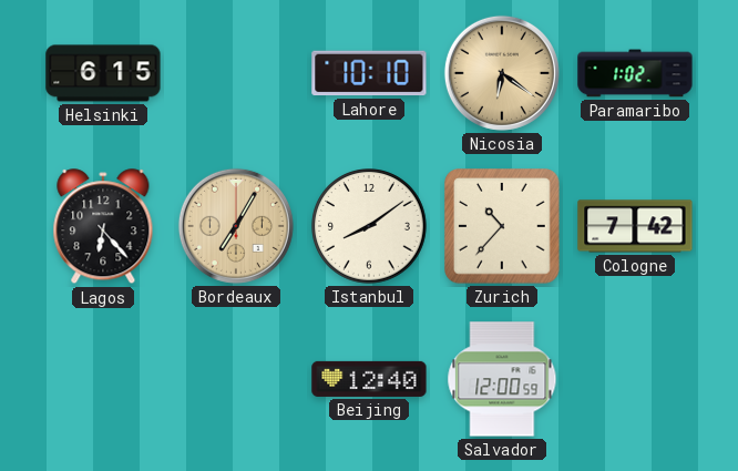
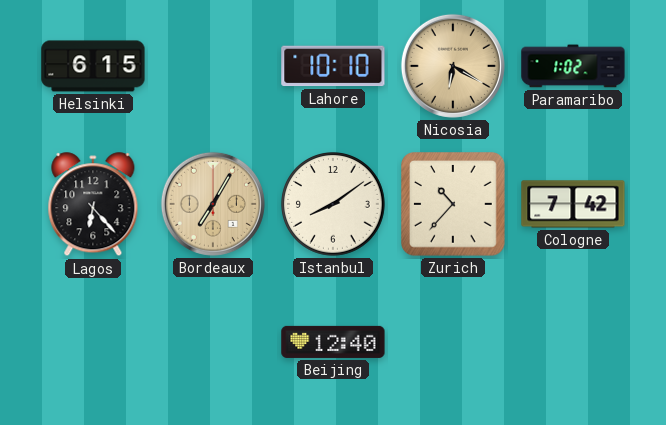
Nicosia: 6:21 -> 6:20
Salvador: 12:00 -> none
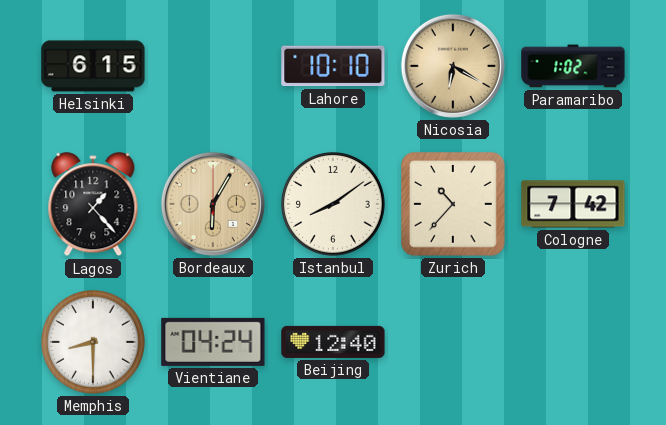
Lagos: 6:23 -> 1:23
Bordeaux: 7:05 -> 6:05
Memphis: none -> 8:30
Vientiane: none -> 04:24
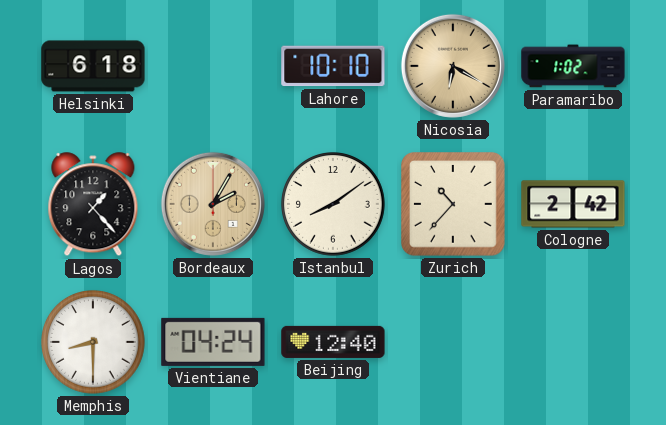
Helsinki: 6:15 -> 6:18
Bordeaux: 6:05 -> 2:05
Cologne: 7:42 -> 2:42
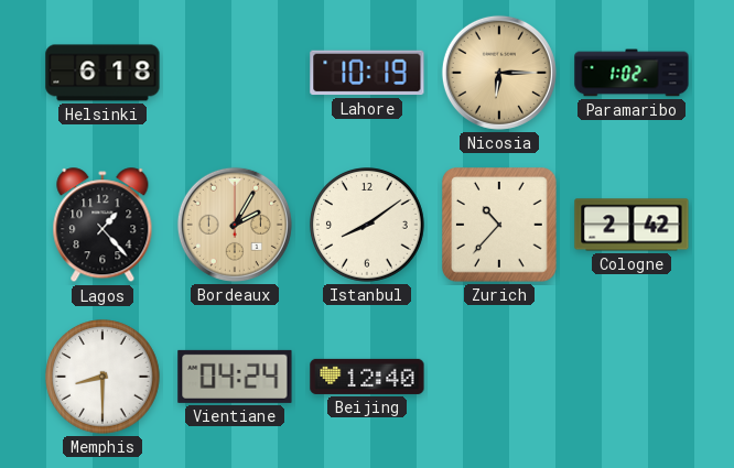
Lahore: 10:10 -> 10:19
Nicosia: 6:20 -> 6:15
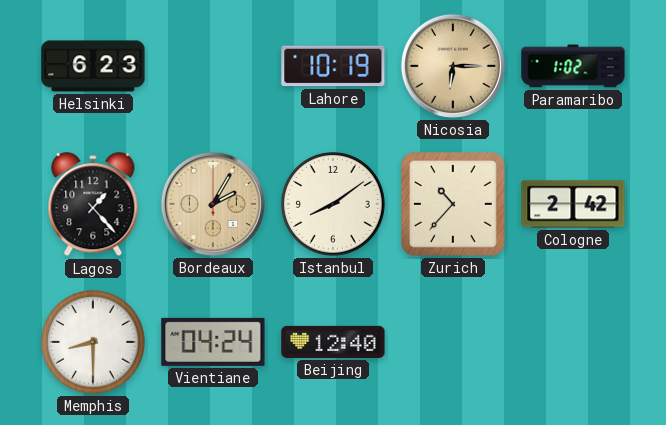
Helsinki: 6:18 -> 6:23
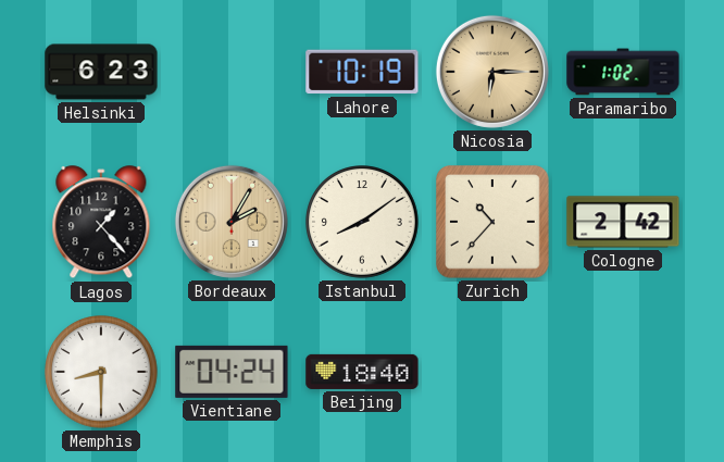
Beijing: 12:40 -> 18:40
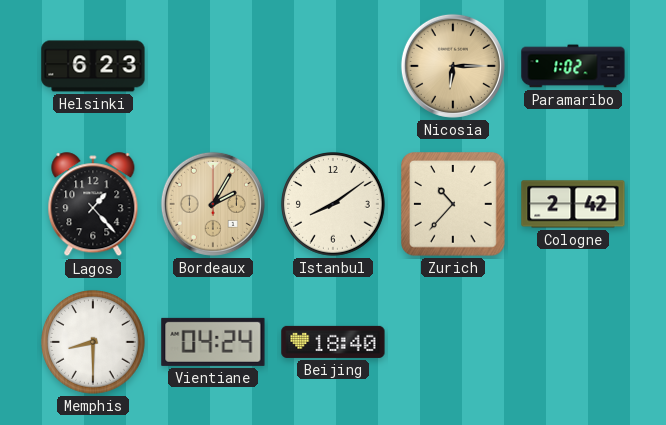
Lahore: 10:19 -> none
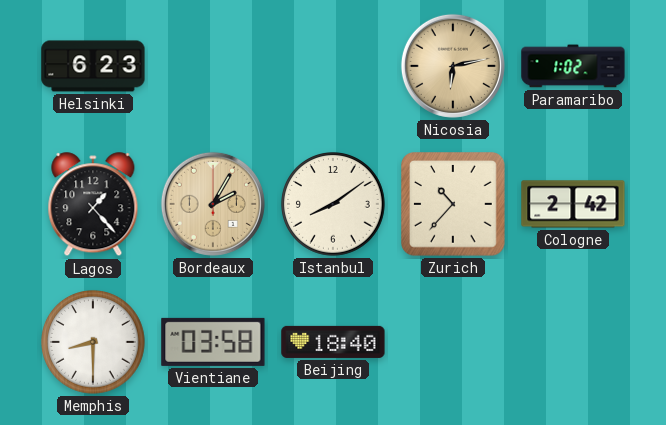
Nicosia: 6:15 -> 6:13
Vientiane: 04:24 -> 03:58
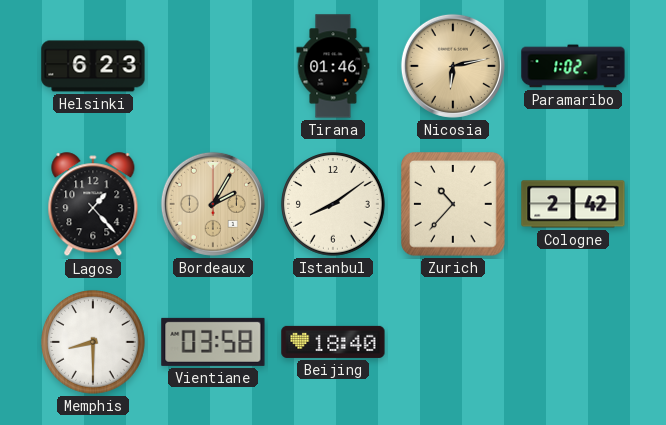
Tirana: none -> 01:46
